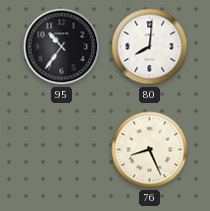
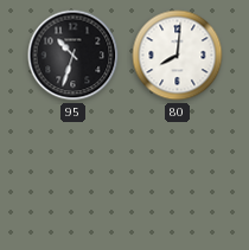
95: 10:36 -> 10:33
76: 8:26 -> none
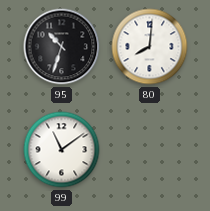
99: none -> 11:09
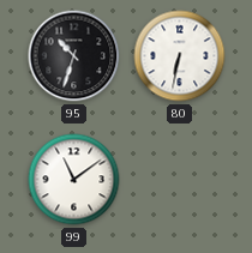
80: 8:01 -> 6:32
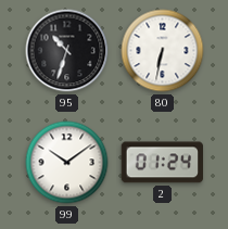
99: 11:09 -> 10:09
2: none -> 01:24
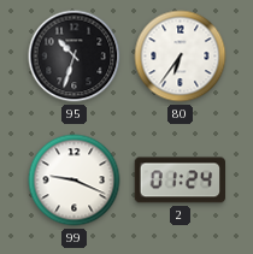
80: 6:32 -> 6:36
99: 10:09 -> 9:19
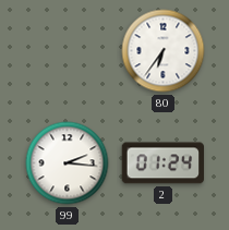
95: 10:33 -> none
99: 9:19 -> 2:16
